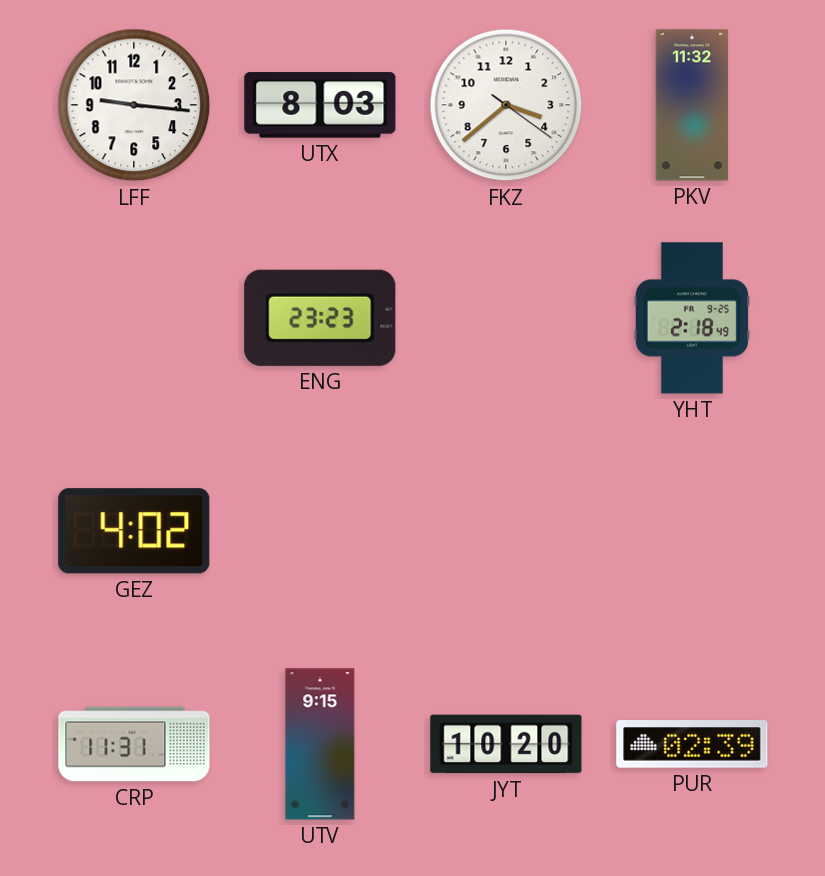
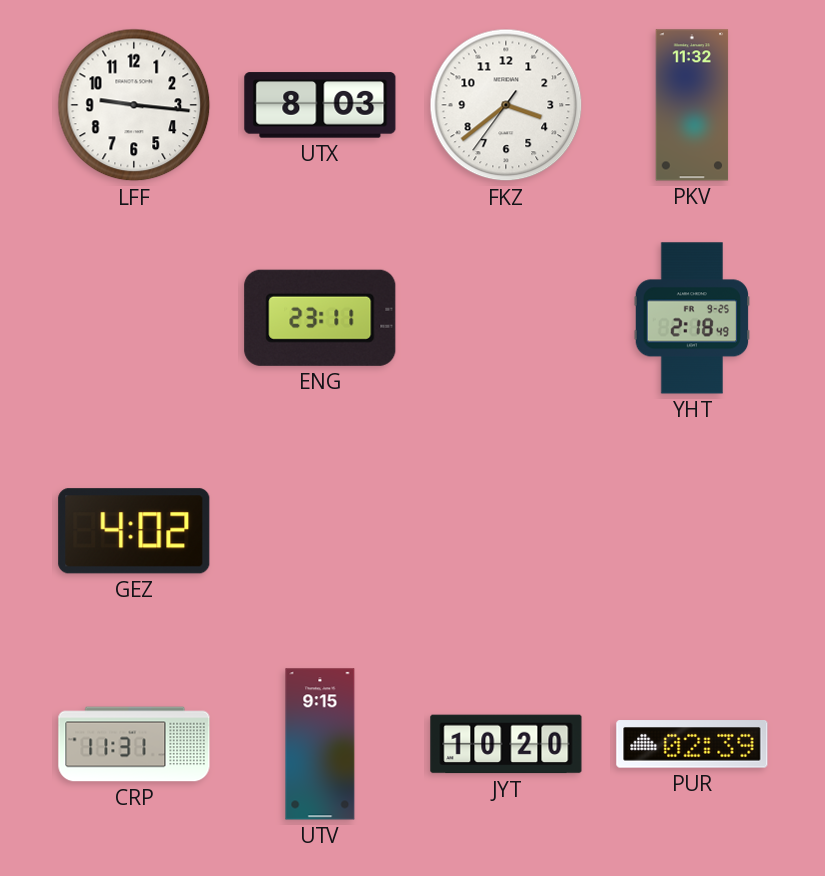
FKZ: 3:38:21 -> 3:38:36
ENG: 23:23 -> 23:11
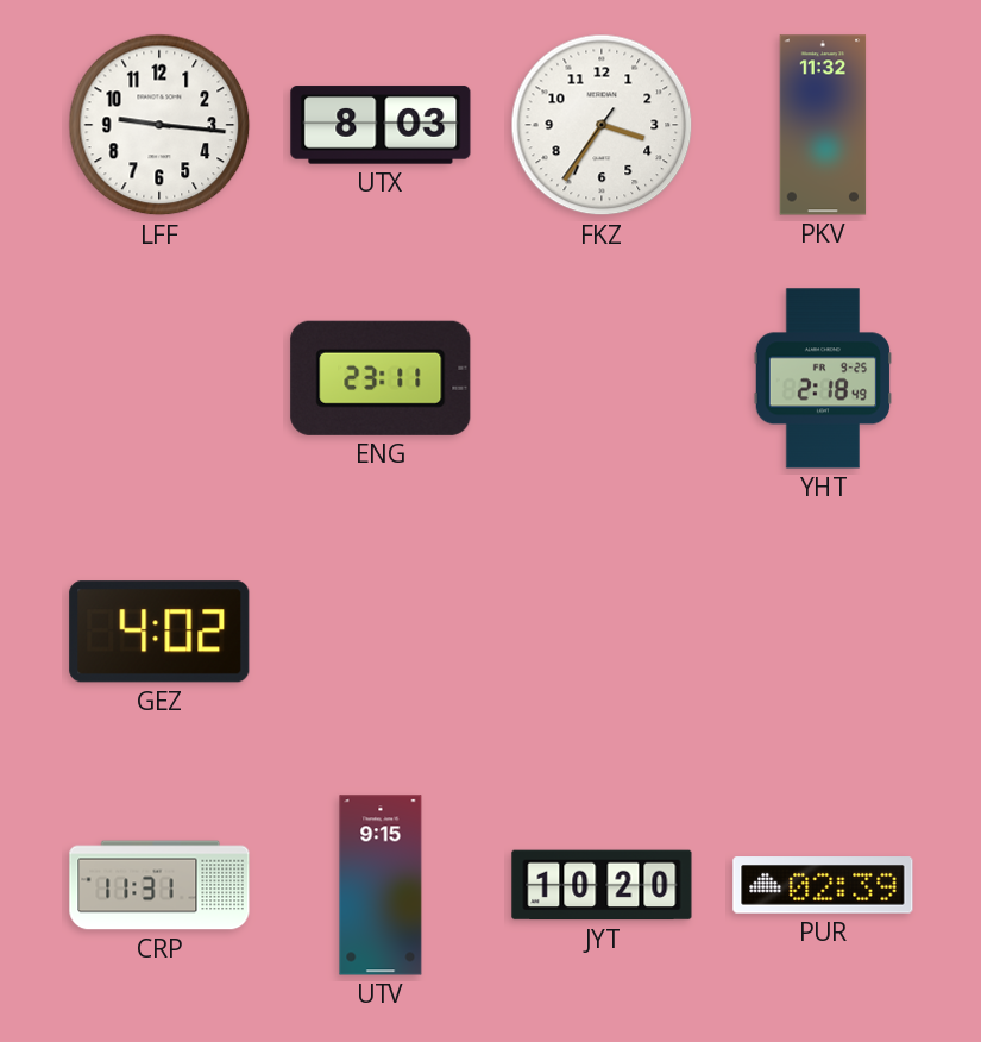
FKZ: 3:38 -> 3:35
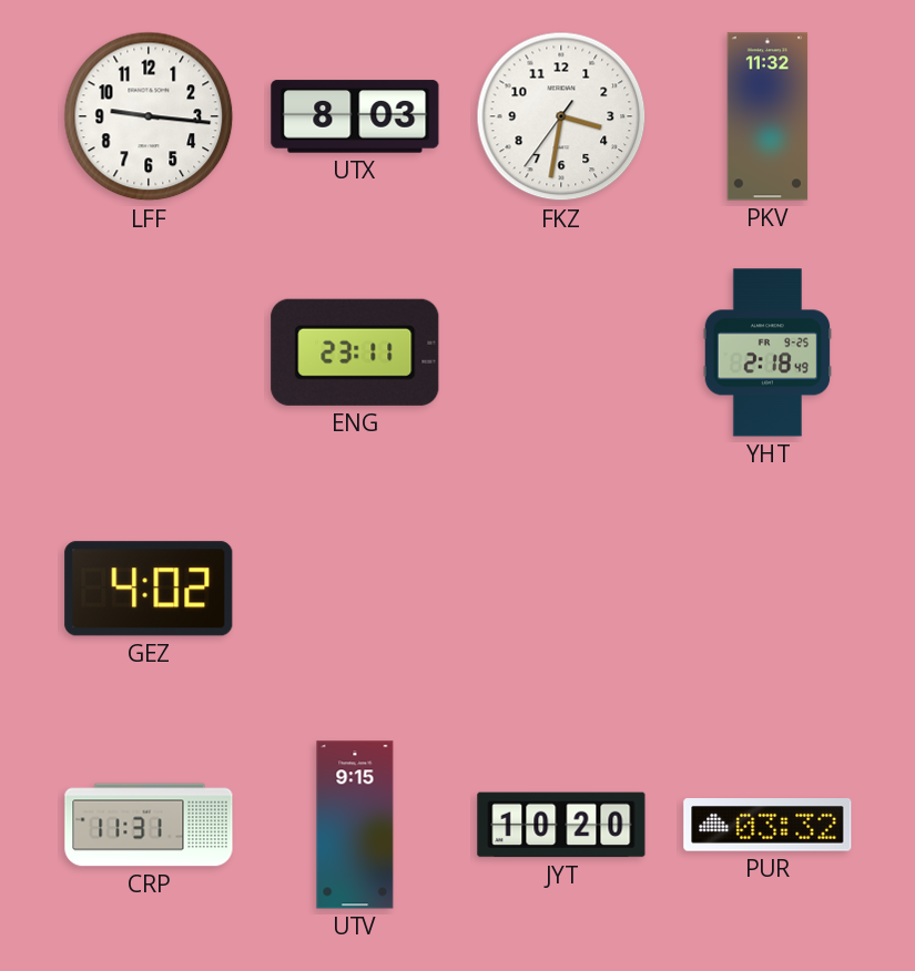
FKZ: 3:35 -> 3:31
PUR: 02:39 -> 03:32
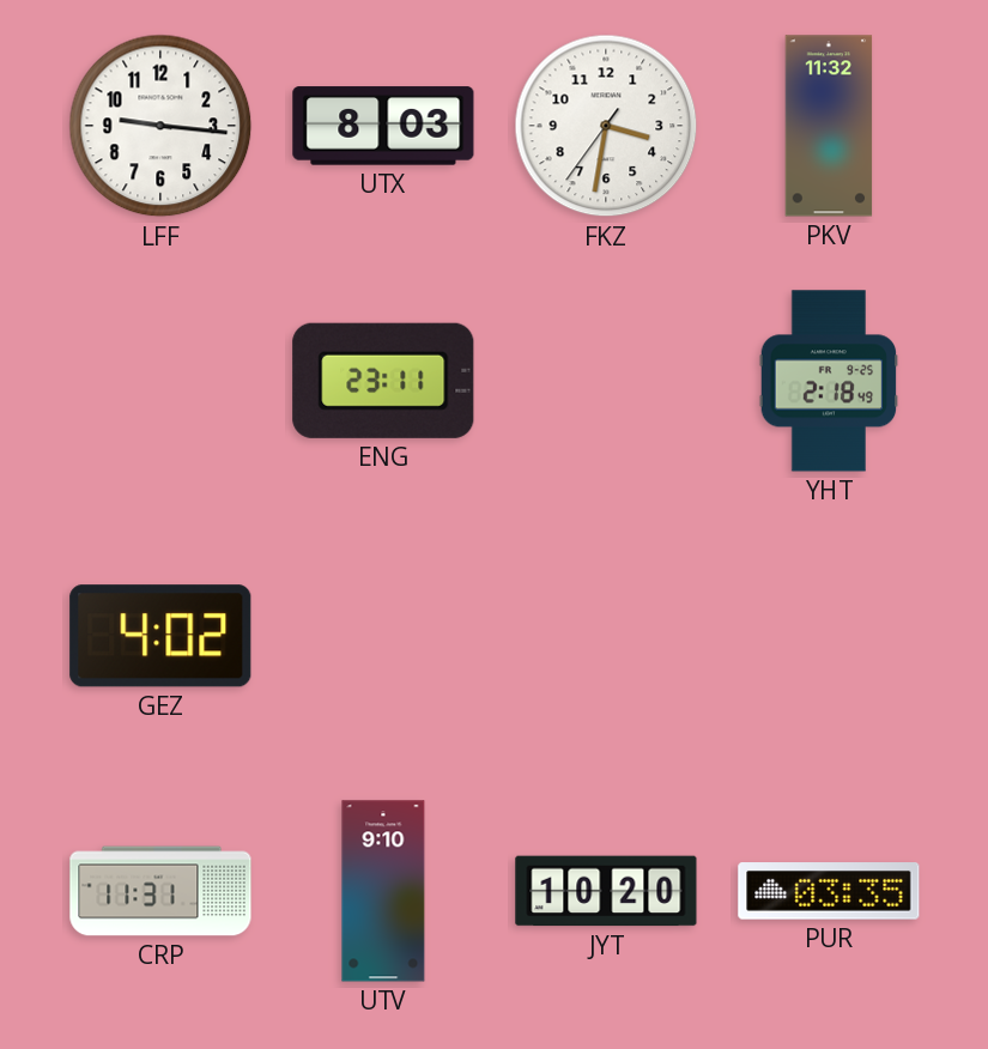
UTV: 9:15 -> 9:10
PUR: 03:32 -> 03:35
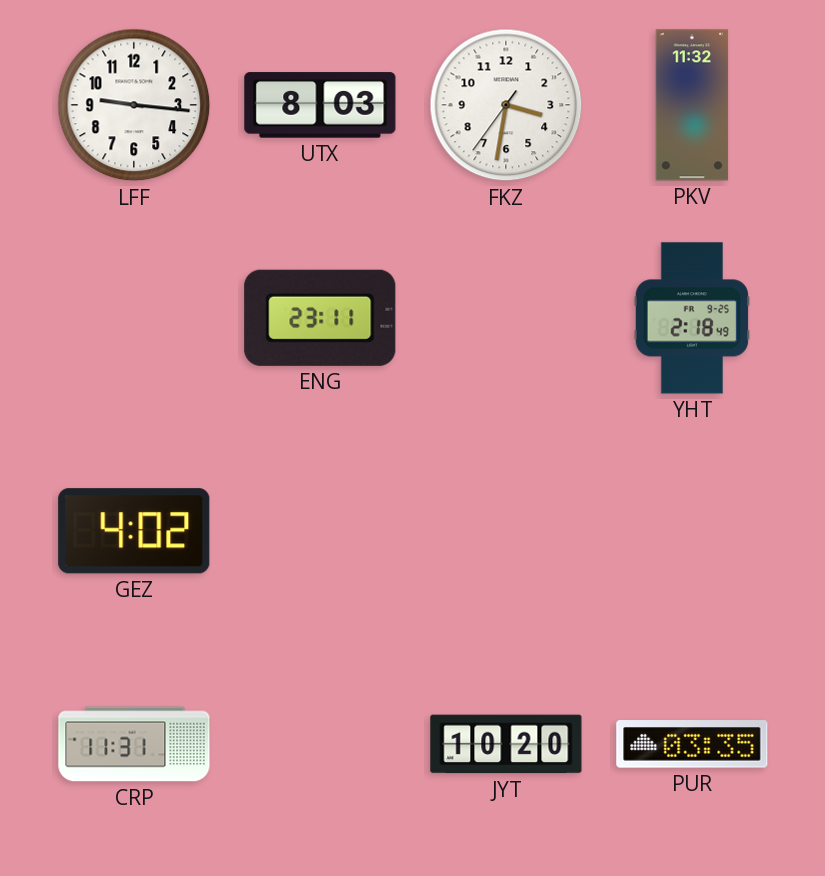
UTV: 9:10 -> none
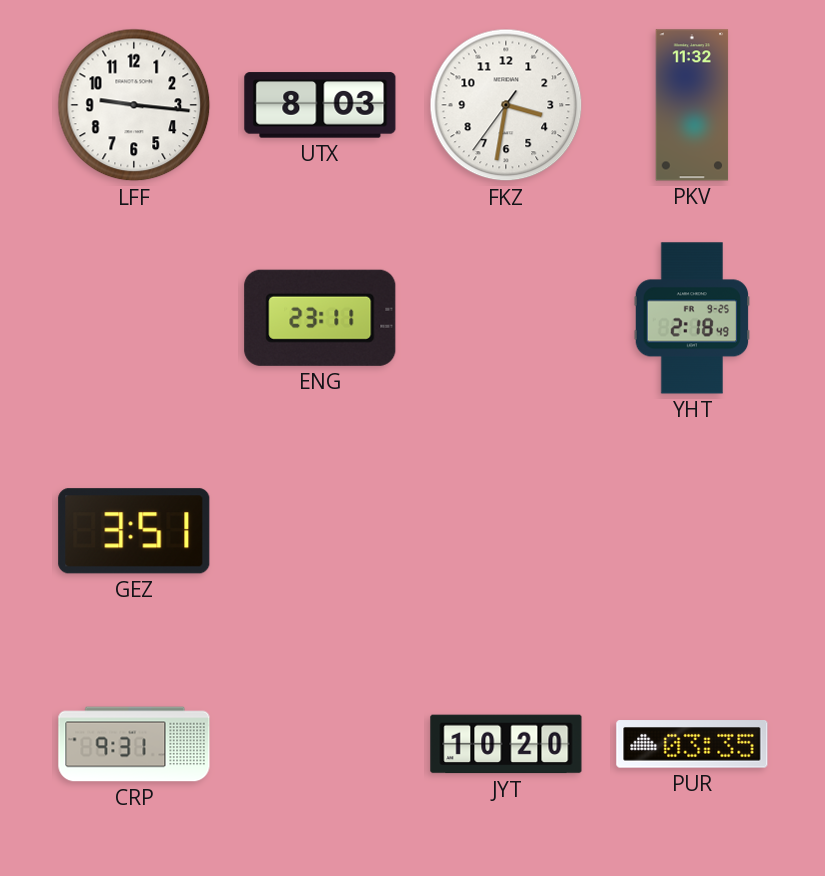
GEZ: 4:02 -> 3:51
CRP: 11:31 -> 9:31
